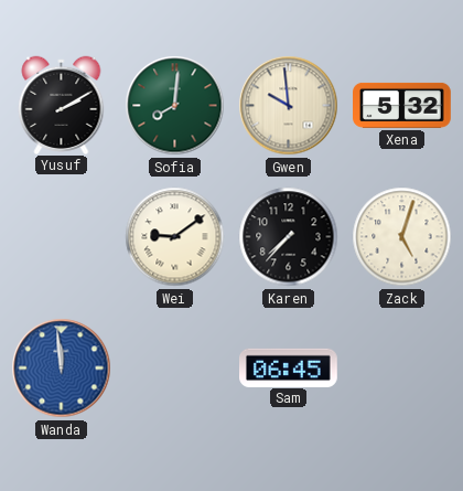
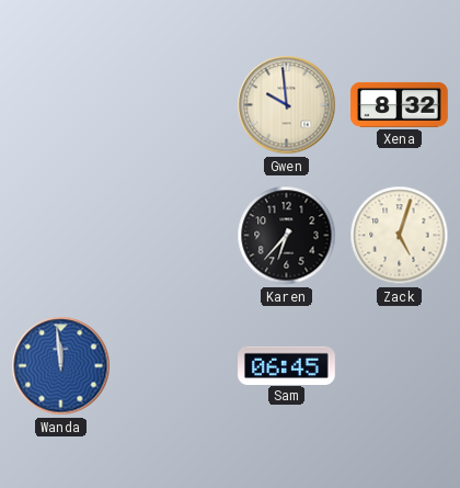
Yusuf: 2:10 -> none
Sofia: 8:01 -> none
Xena: 5:32 -> 8:32
Wei: 9:09 -> none
Karen: 7:37 -> 6:37
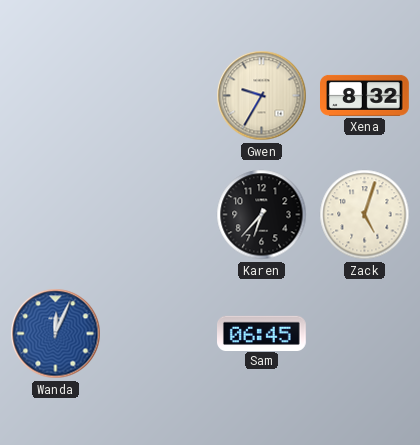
Gwen: 9:59 -> 9:35
Wanda: 11:59 -> 12:04
